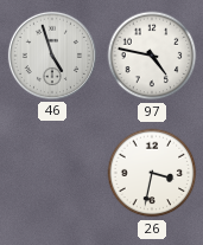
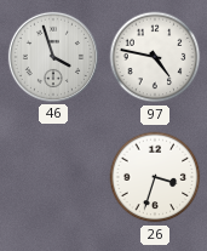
46: 4:57 -> 3:57
26: 3:32 -> 3:33
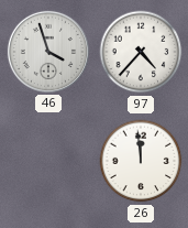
97: 4:47 -> 4:37
26: 3:33 -> 11:59
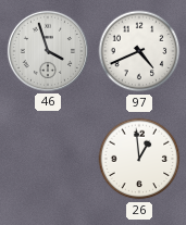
97: 4:37 -> 4:41
26: 11:59 -> 12:59
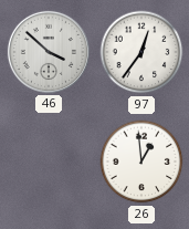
46: 3:57 -> 3:52
97: 4:41 -> 12:36
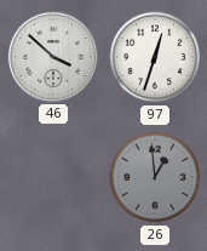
97: 12:36 -> 12:33
26 dial: white -> grey
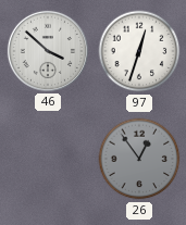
26: 12:59 -> 12:54
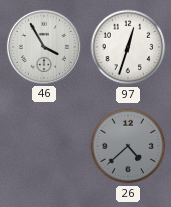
46: 3:52 -> 3:55
26: 12:54 -> 4:38
